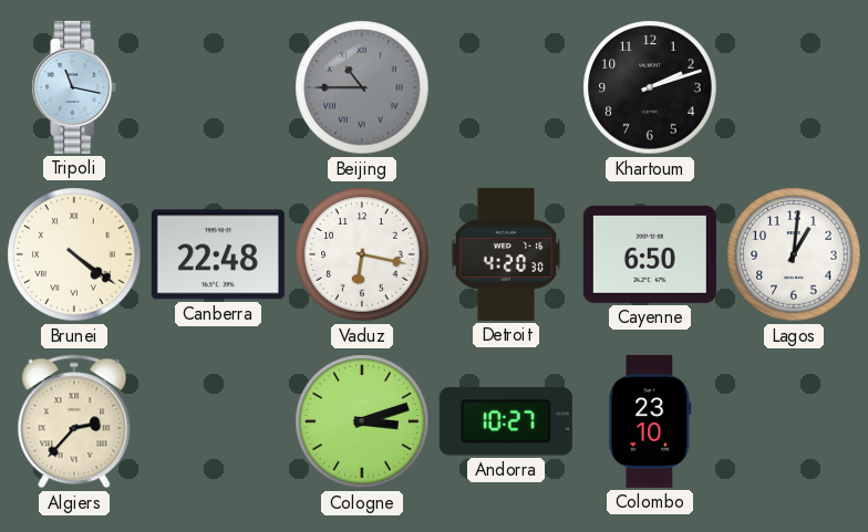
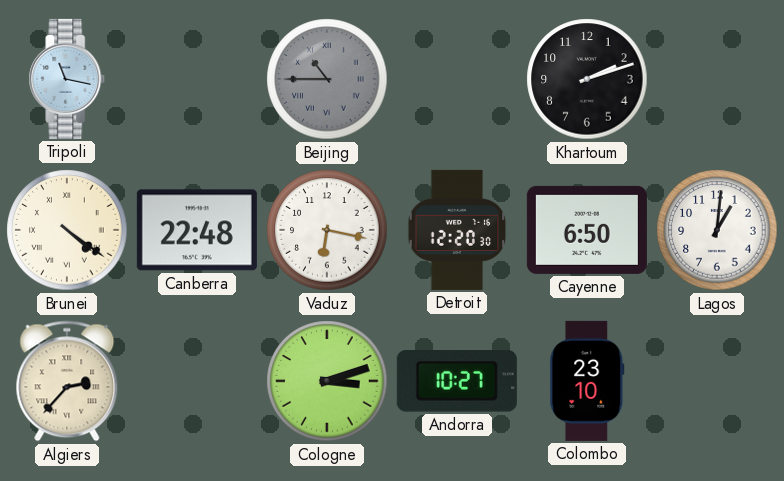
Detroit: 4:20 -> 12:20
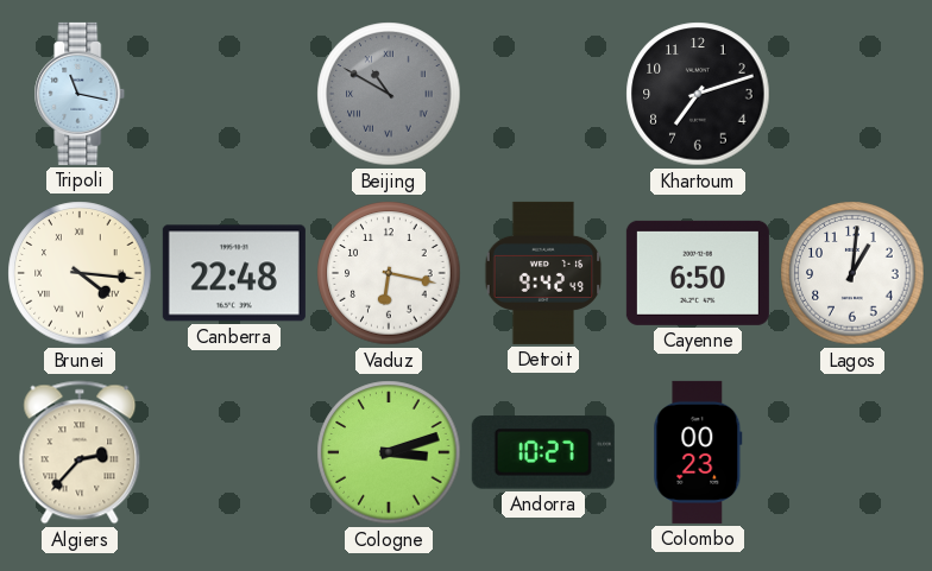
Beijing: 10:45 -> 10:50
Khartoum: 2:12 -> 7:12
Brunei: 4:21 -> 4:16
Detroit: 12:20 -> 9:42
Colombo: 23:10 -> 00:23
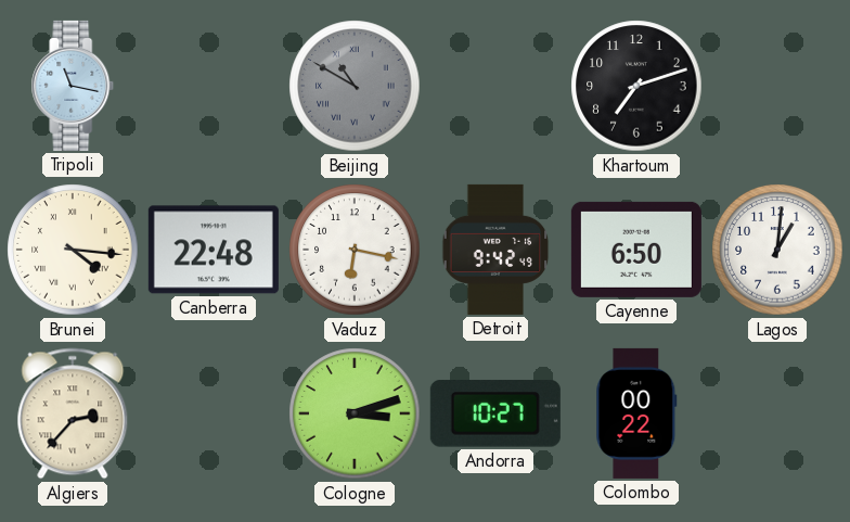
Colombo: 00:23 -> 00:22
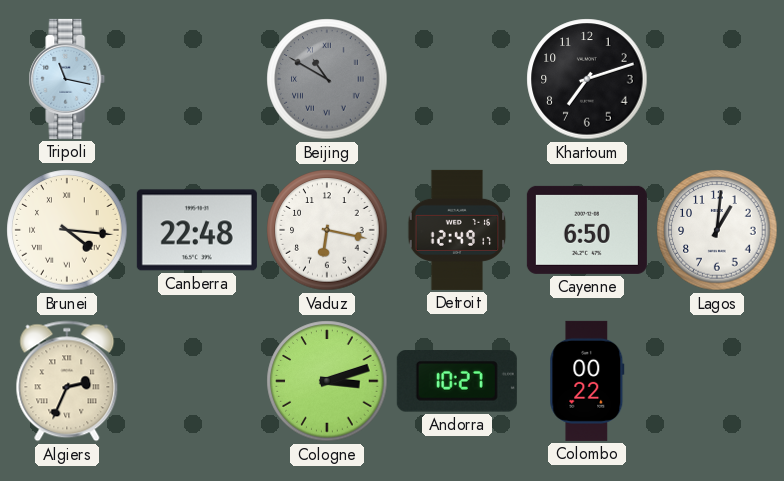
Detroit: 9:42 -> 12:49
Algiers: 2:37 -> 2:34
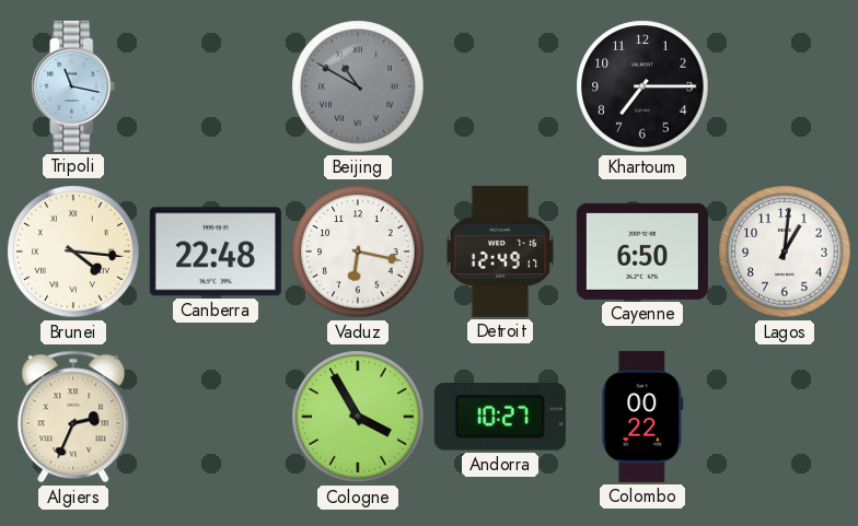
Khartoum: 7:12 -> 7:15
Cologne: 3:12 -> 3:55
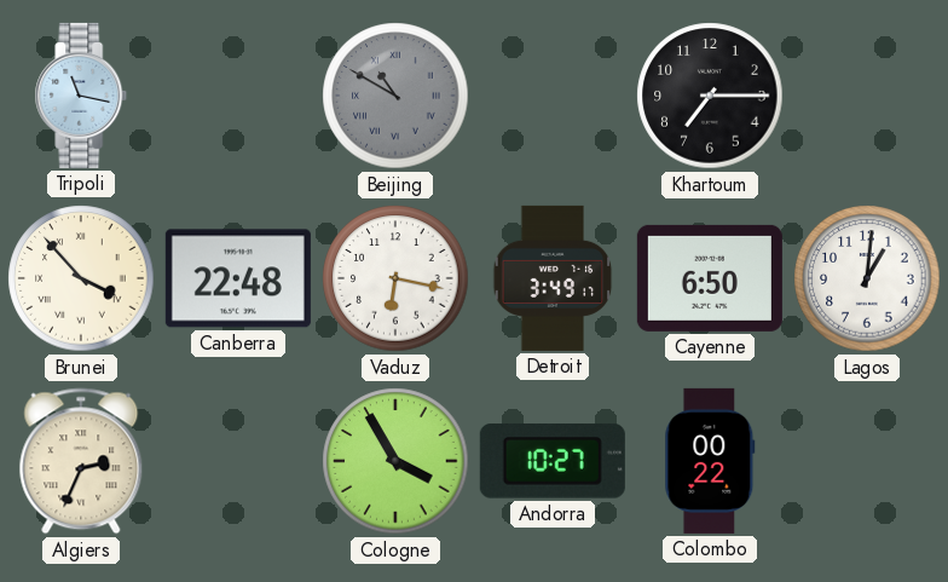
Brunei: 4:16 -> 3:53
Detroit: 12:49 -> 3:49
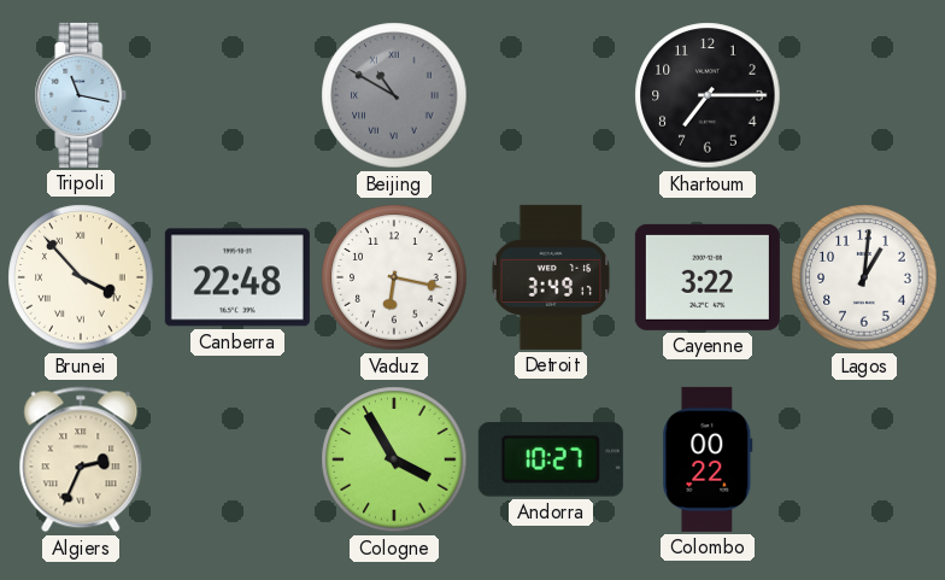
Cayenne: 6:50 -> 3:22
